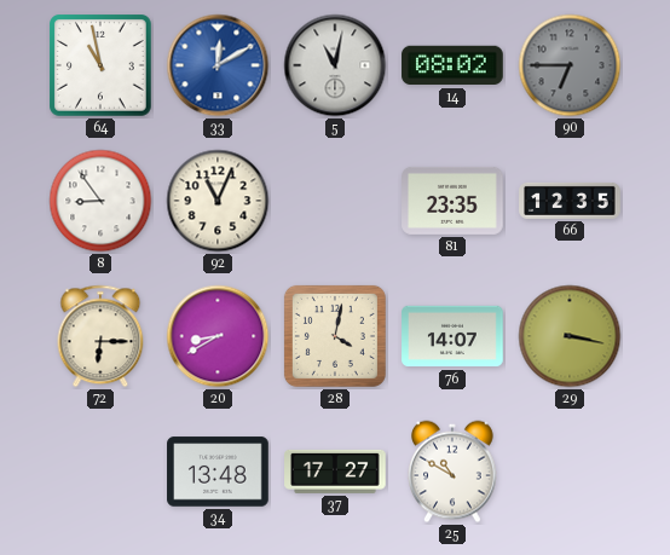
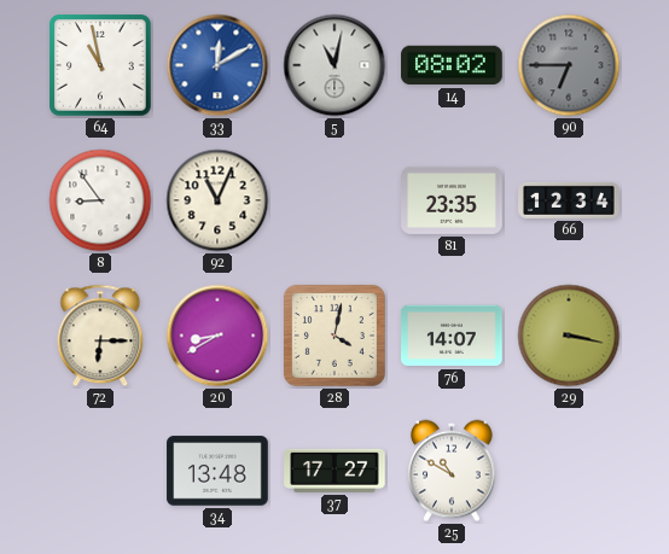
66: 12:35 -> 12:34
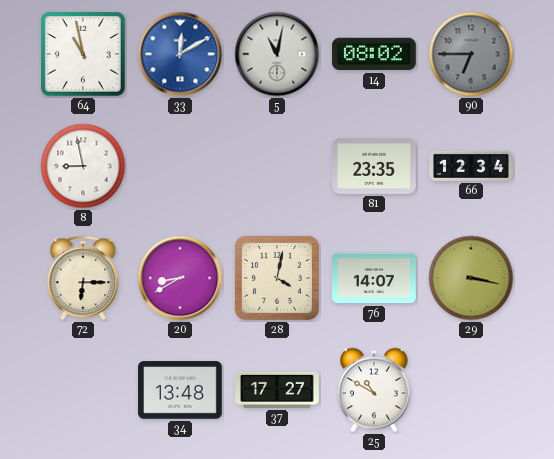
8: 8:54 -> 8:58
92: 11:04 -> none
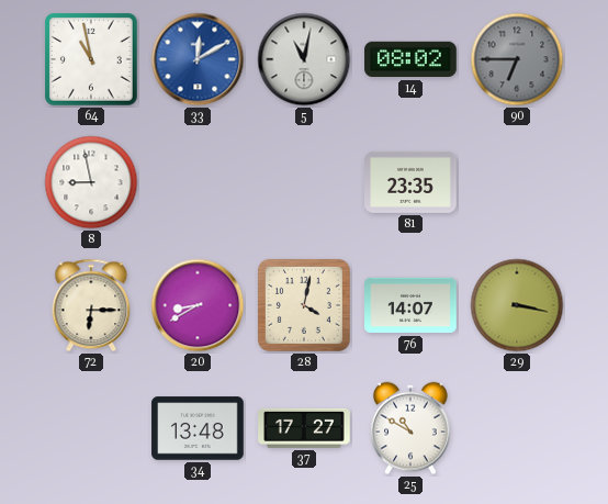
66: 12:34 -> none
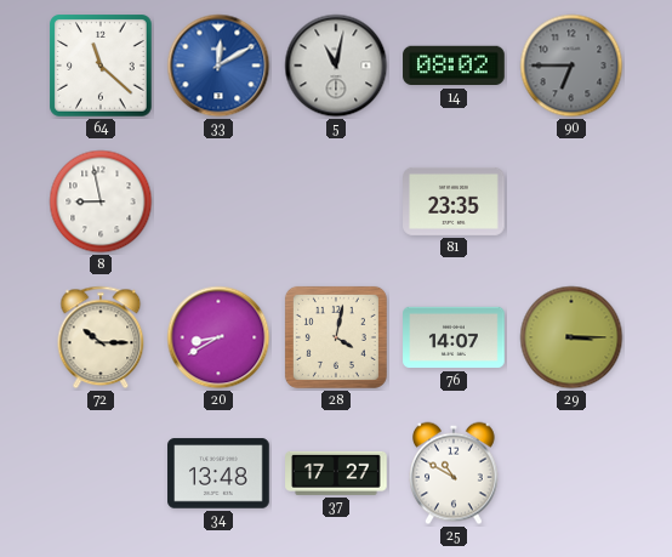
64: 10:58 -> 11:22
72: 6:15 -> 10:15
29: 3:17 -> 3:15
